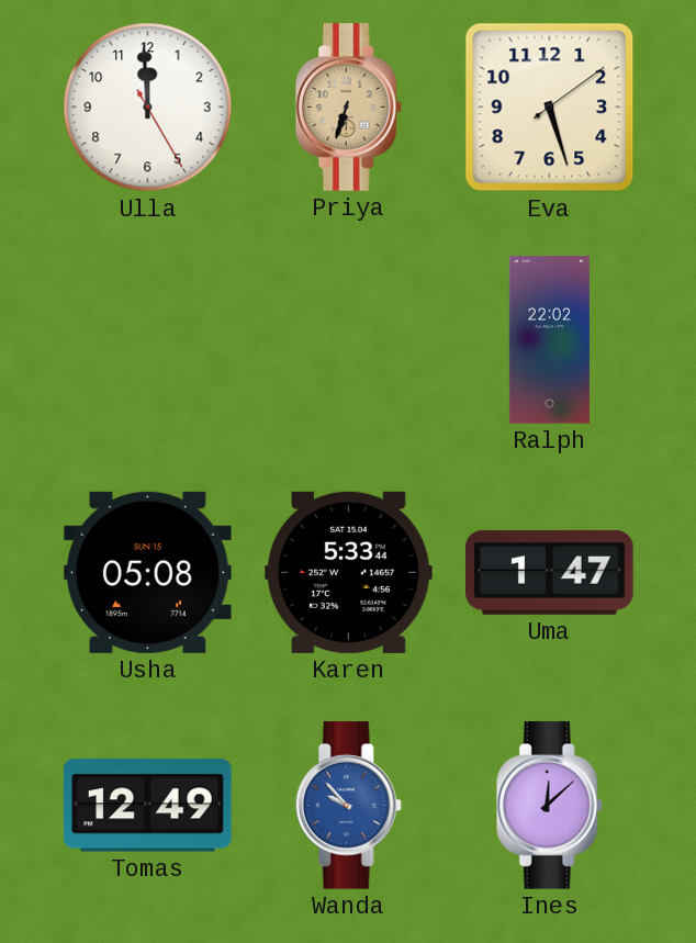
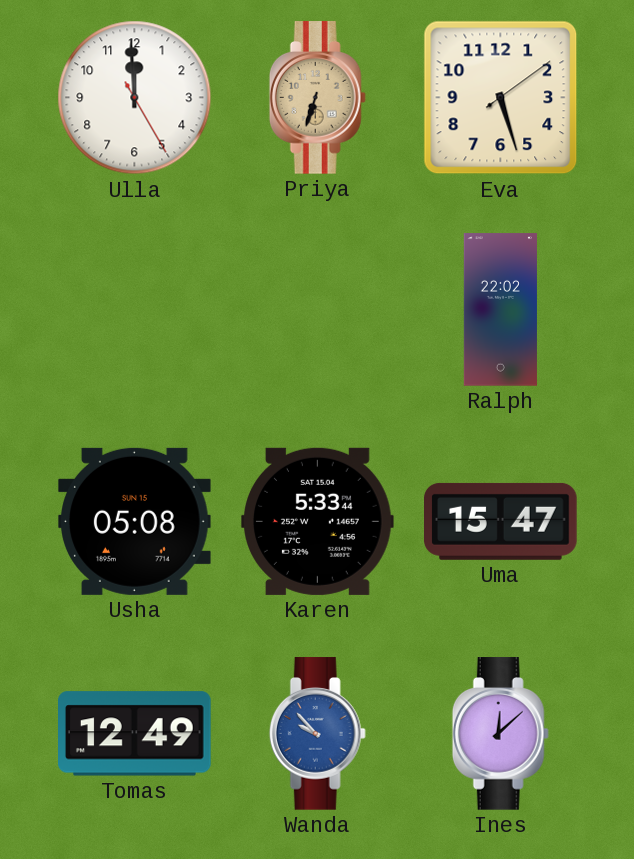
Uma: 1:47 -> 15:47
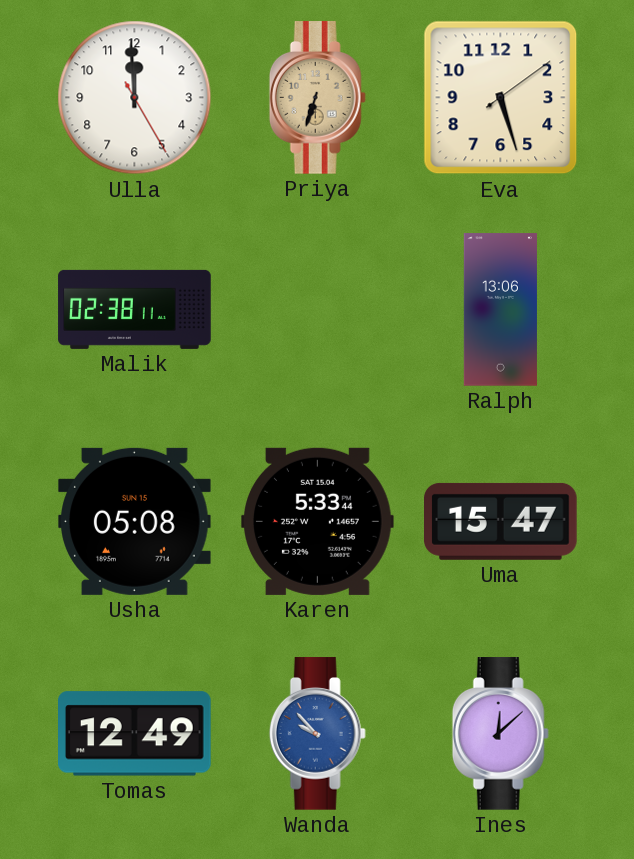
Malik: none -> 02:38
Ralph: 22:02 -> 13:06
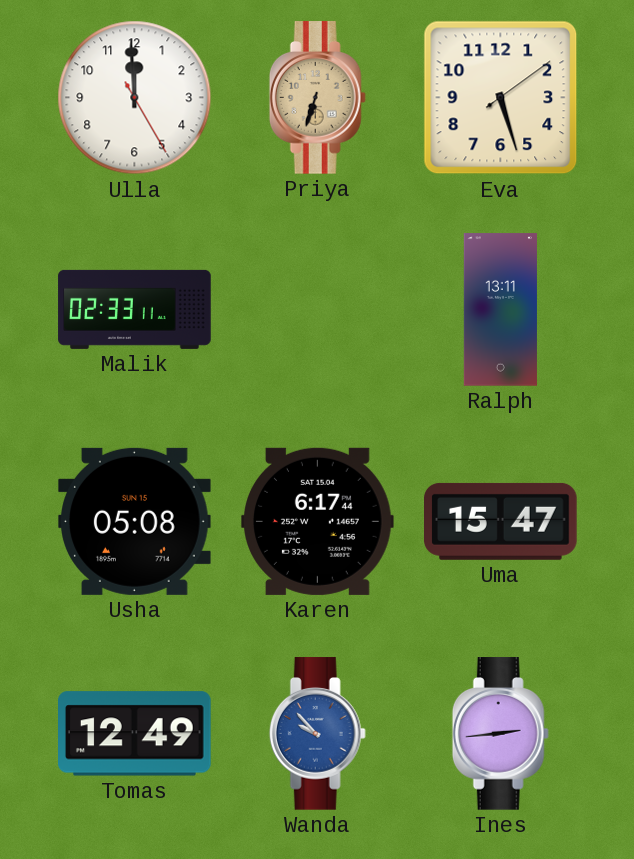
Malik: 02:38 -> 02:33
Ralph: 13:06 -> 13:11
Karen: 5:33 -> 6:17
Ines: 12:08 -> 2:44
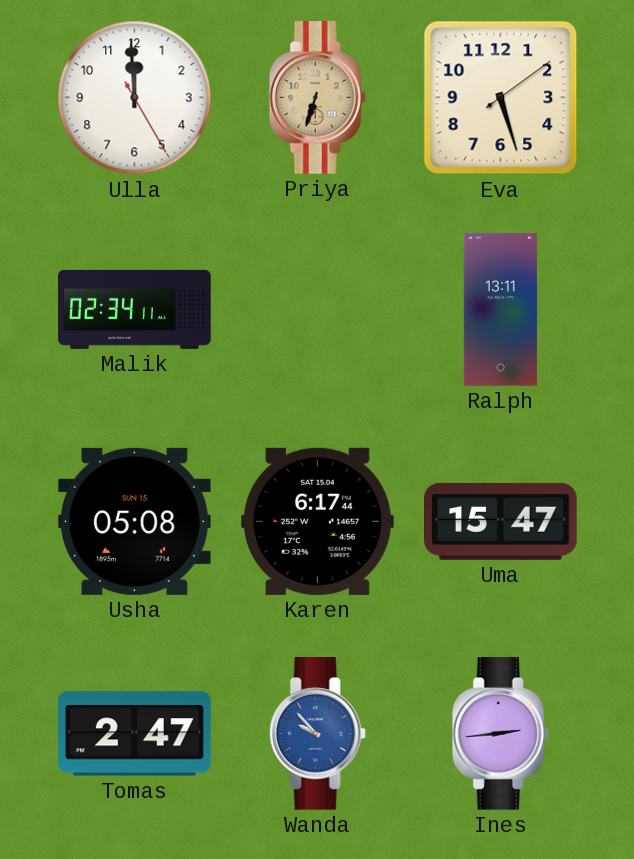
Malik: 02:33 -> 02:34
Tomas: 12:49 -> 2:47
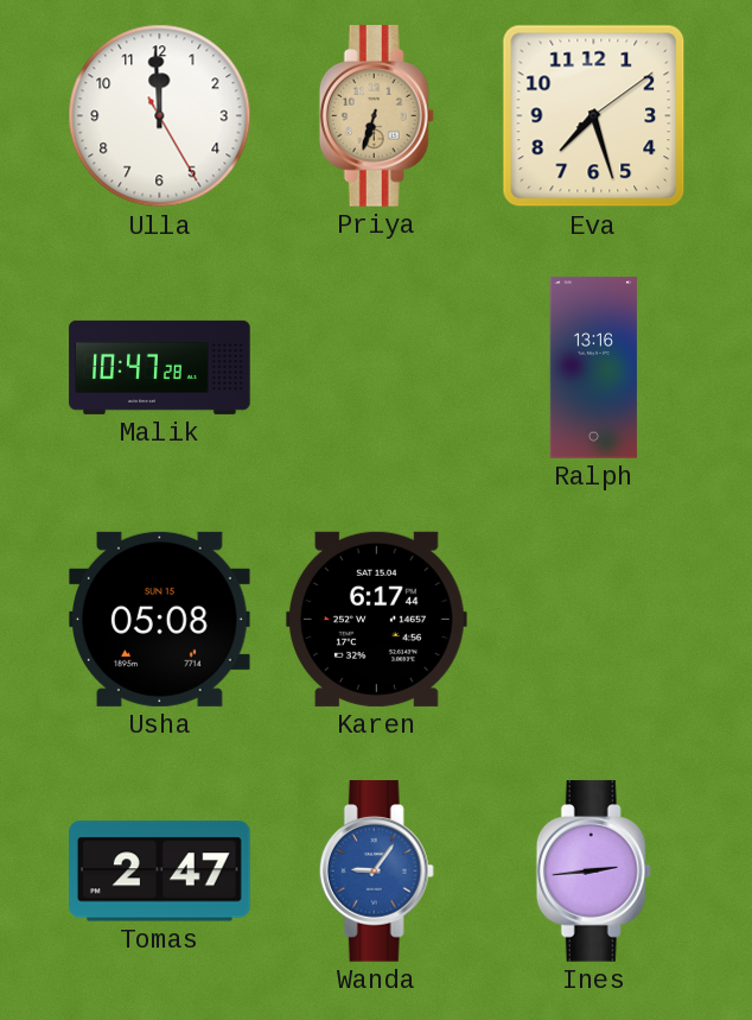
Eva: 5:27 -> 7:27
Malik: 02:34 -> 10:47
Ralph: 13:11 -> 13:16
Uma: 15:47 -> none
Wanda: 9:53 -> 9:06
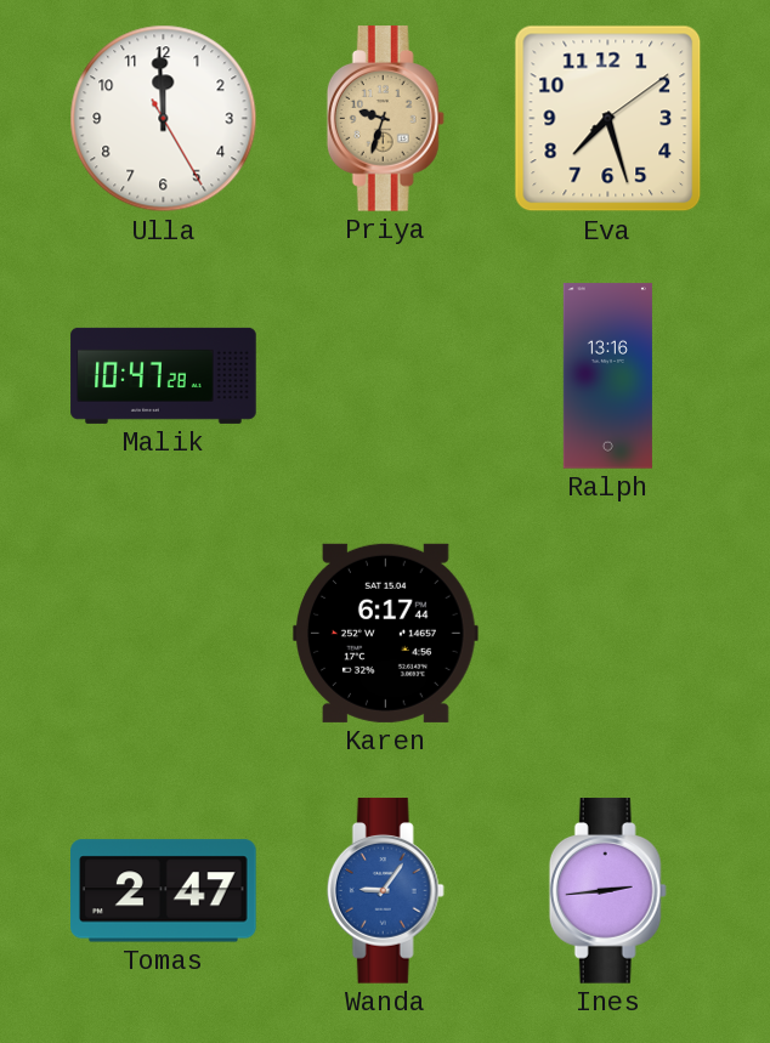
Priya: 6:33 -> 9:33
Usha: 05:08 -> none
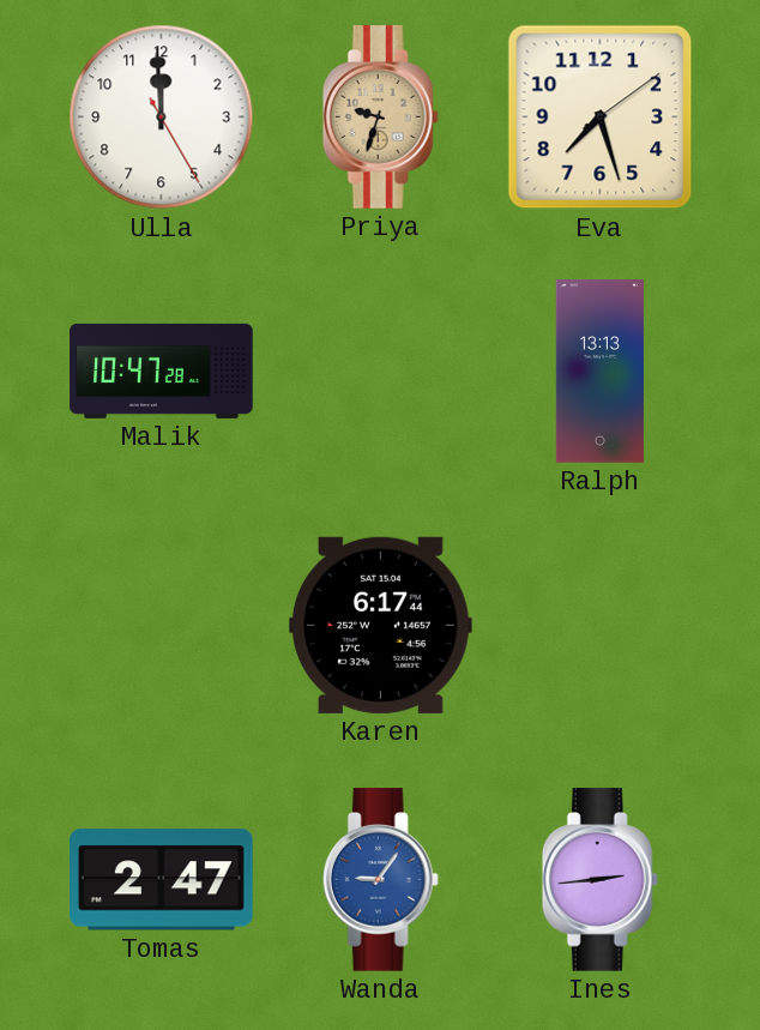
Ralph: 13:16 -> 13:13
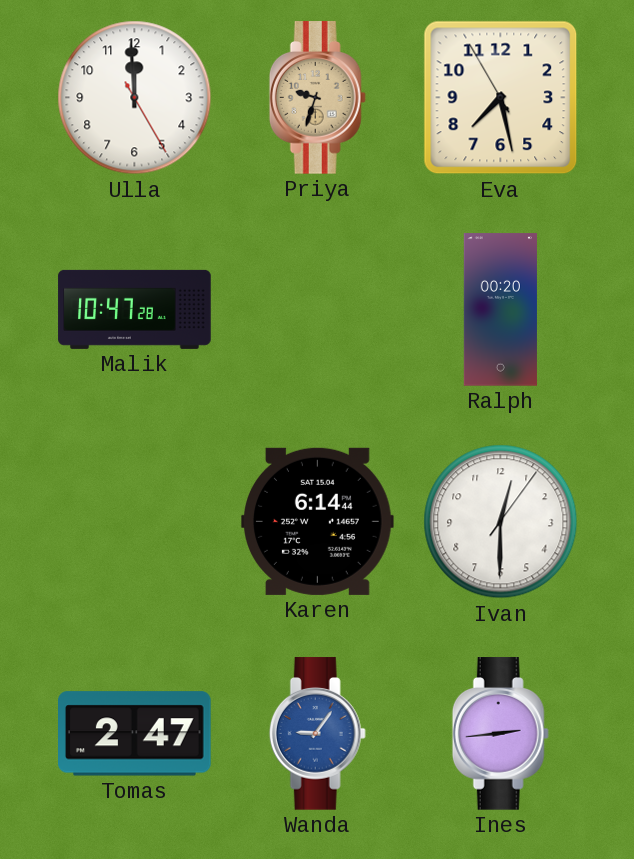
Eva: 7:27:09 -> 7:27:55
Ralph: 13:13 -> 00:20
Karen: 6:17 -> 6:14
Ivan: none -> 12:30
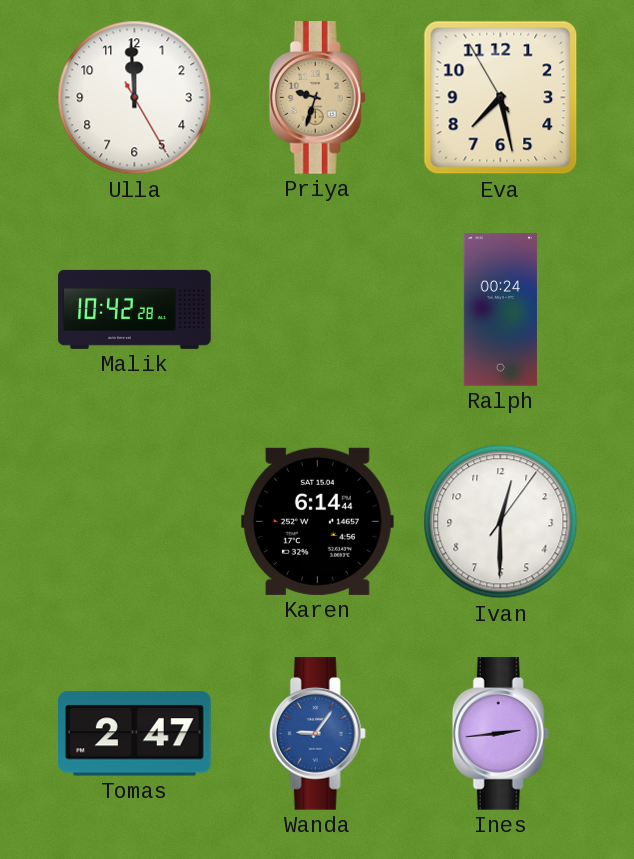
Malik: 10:47 -> 10:42
Ralph: 00:20 -> 00:24
